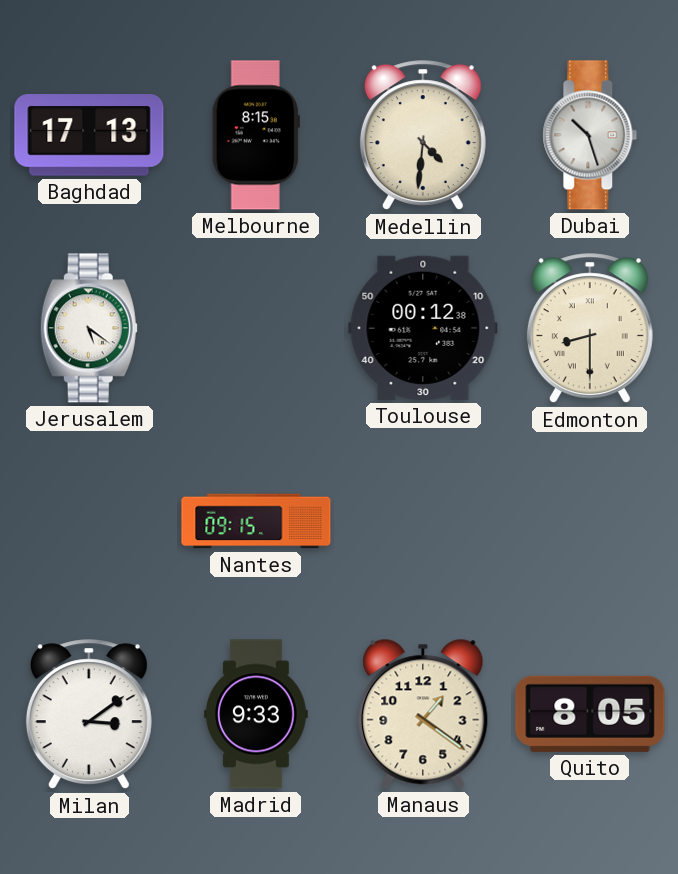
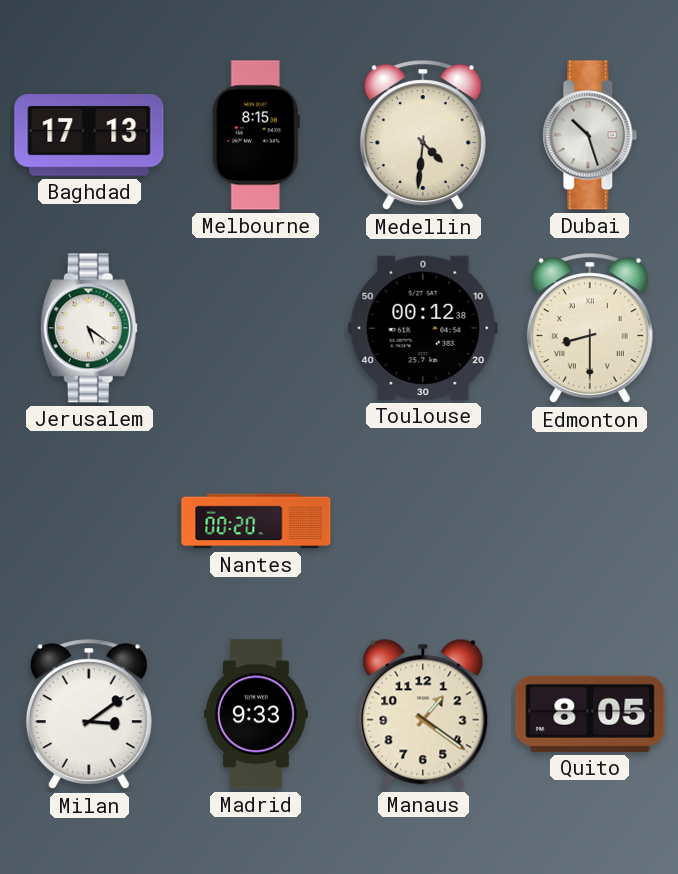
Nantes: 09:15 -> 00:20
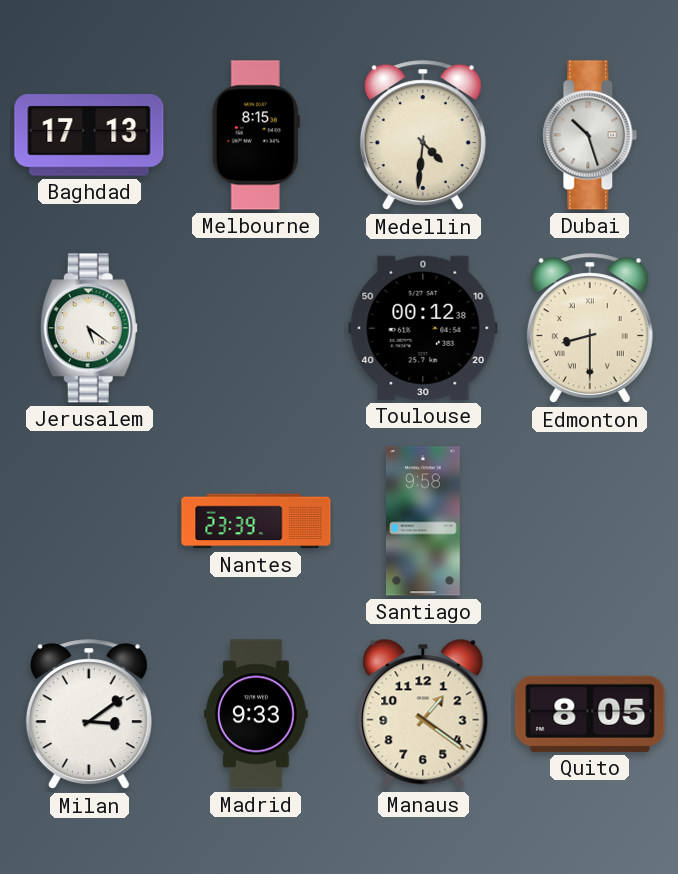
Nantes: 00:20 -> 23:39
Santiago: none -> 9:58
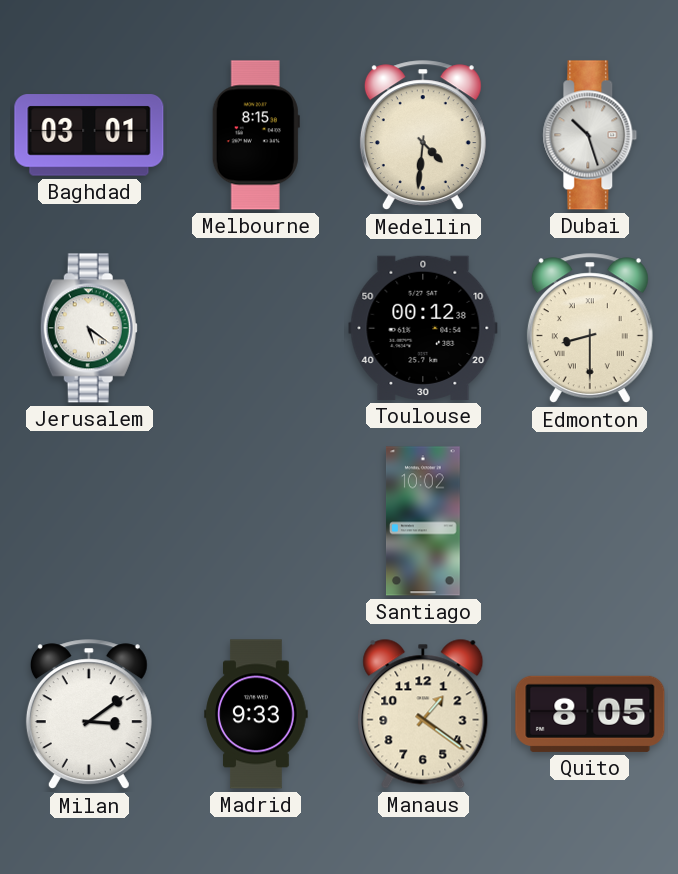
Baghdad: 17:13 -> 03:01
Nantes: 23:39 -> none
Santiago: 9:58 -> 10:02
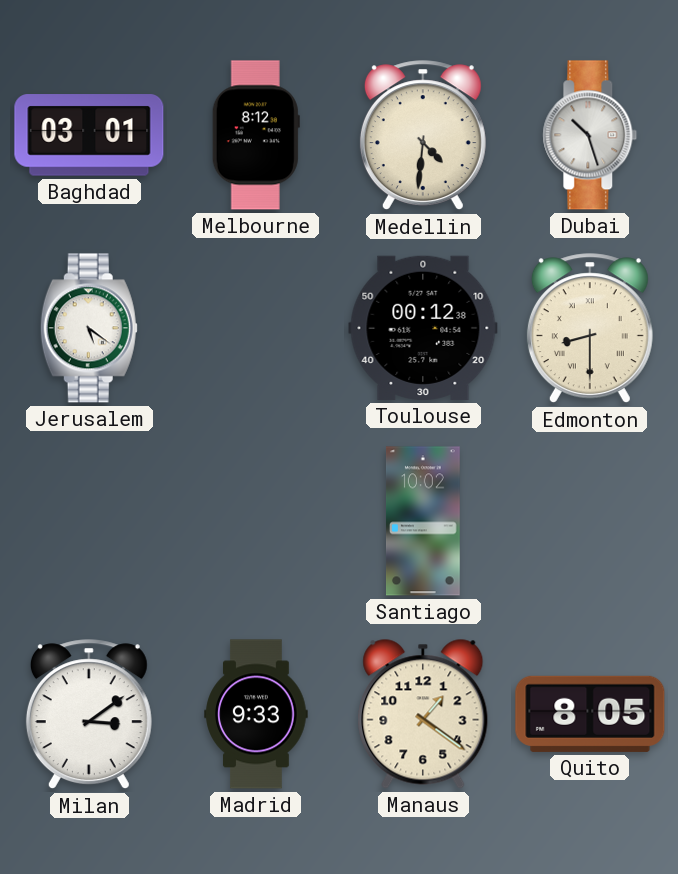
Melbourne: 8:15 -> 8:12
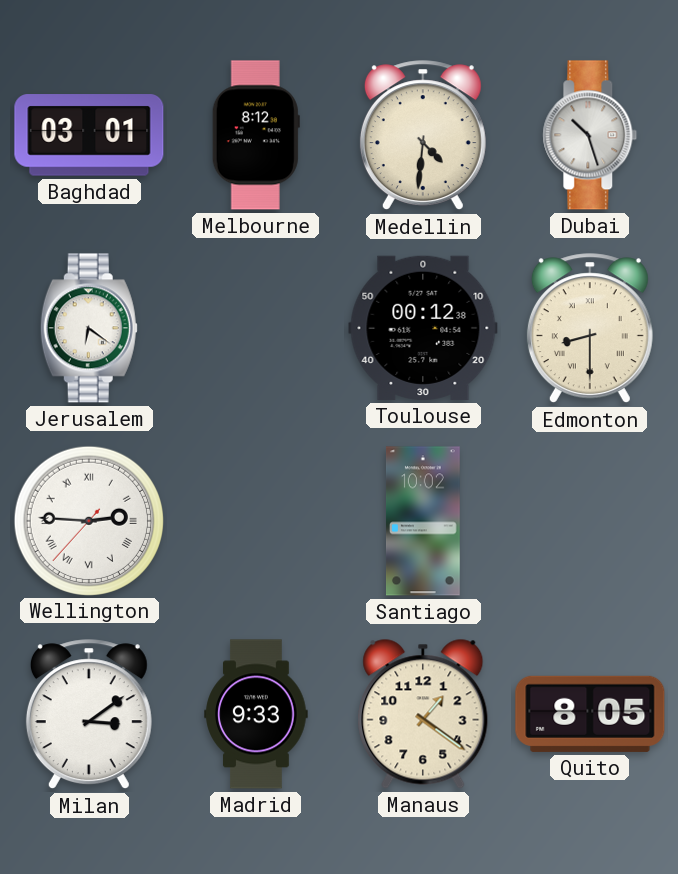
Jerusalem: 5:21 -> 6:21
Wellington: none -> 2:45
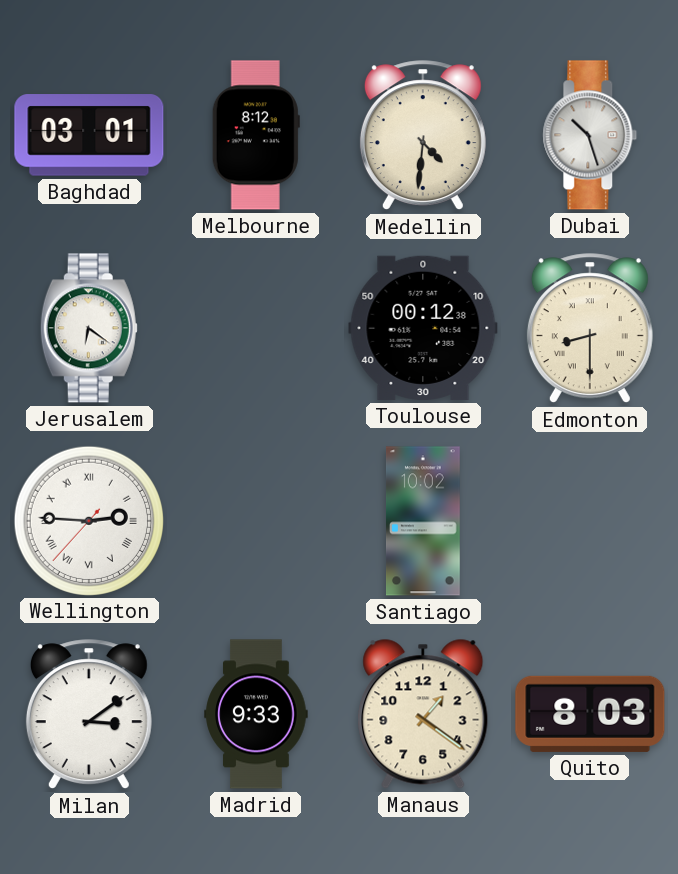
Quito: 8:05 -> 8:03
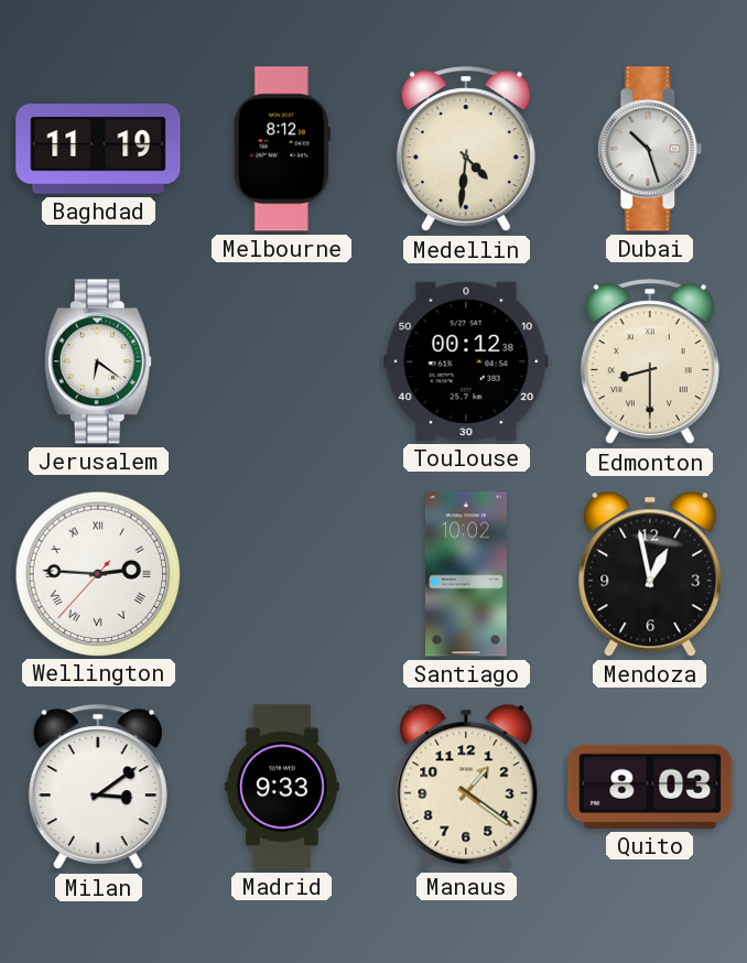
Baghdad: 03:01 -> 11:19
Mendoza: none -> 12:58
